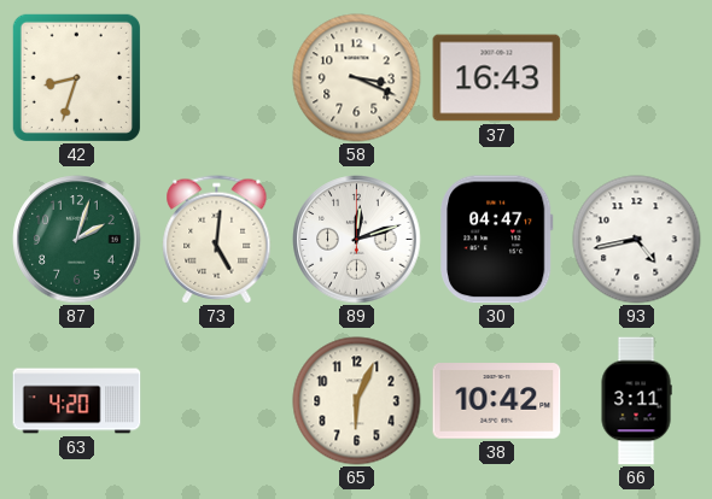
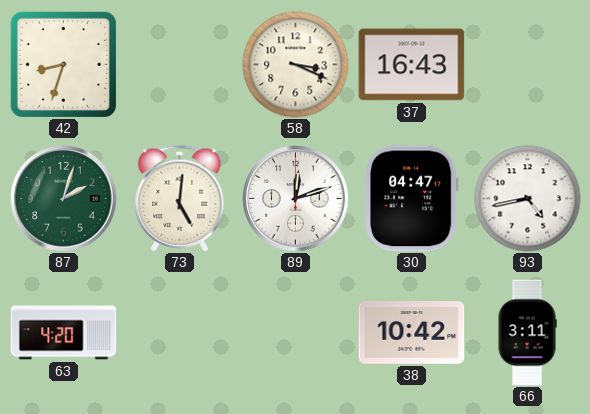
65: 6:04 -> none
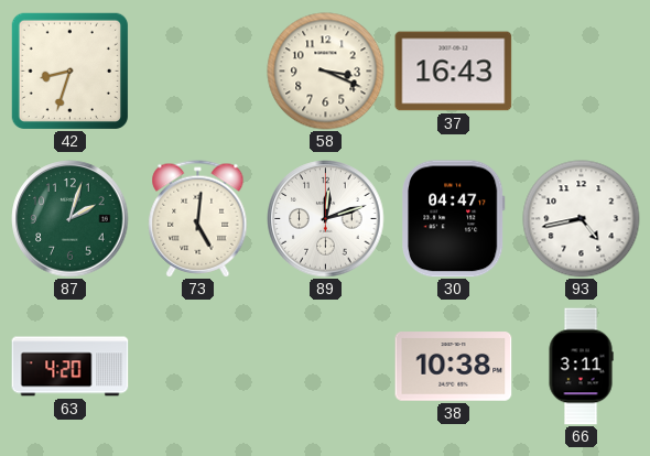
38: 10:42 -> 10:38
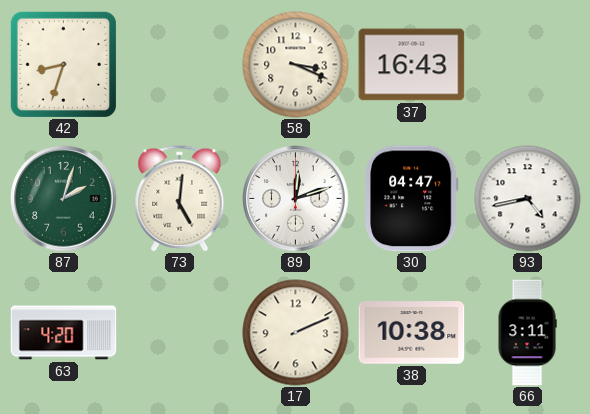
17: none -> 2:11
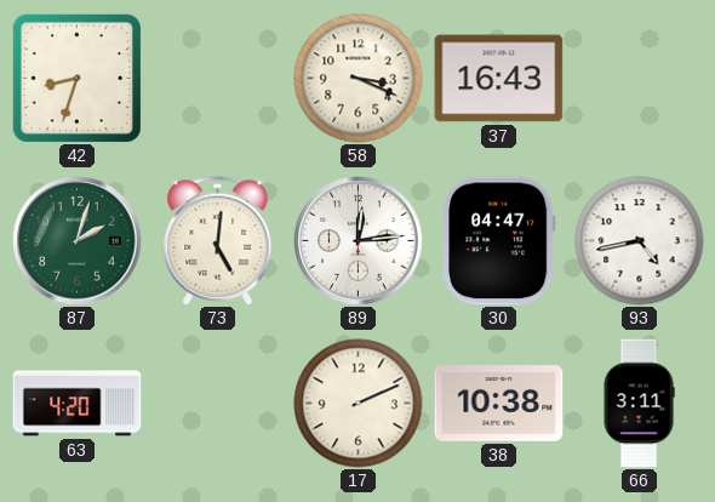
89: 12:12 -> 12:14
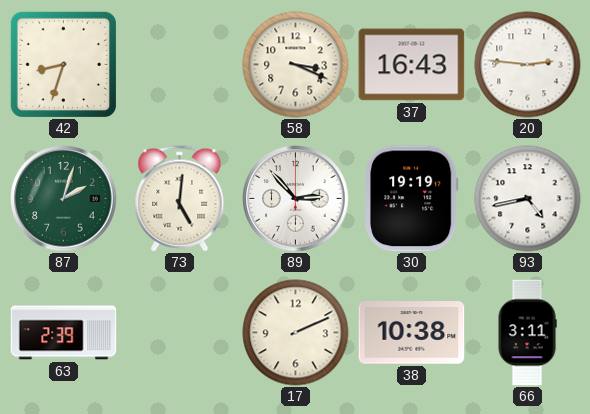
20: none -> 2:46
89: 12:14 -> 2:53
30: 04:47 -> 19:19
63: 4:20 -> 2:39
